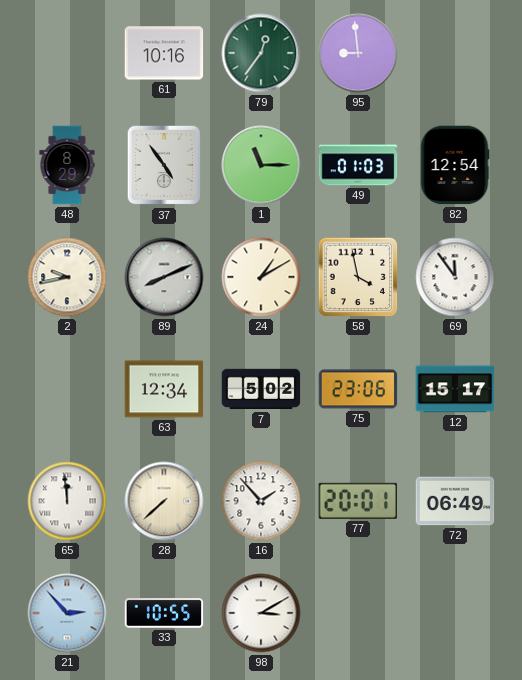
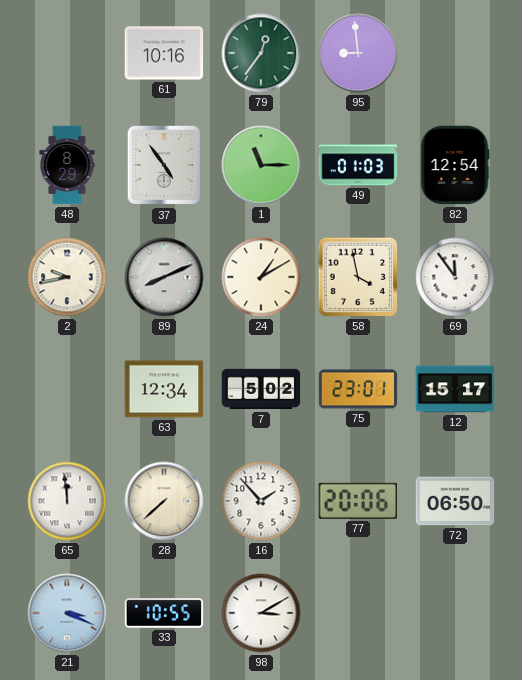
75: 23:06 -> 23:01
77: 20:01 -> 20:06
72: 06:49 -> 06:50
21: 2:53 -> 3:19
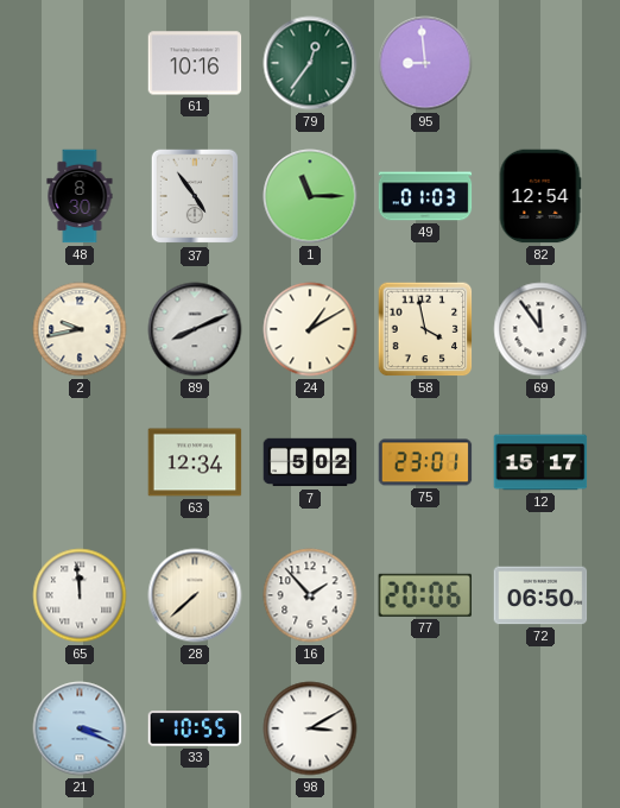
48: 8:29 -> 8:30
